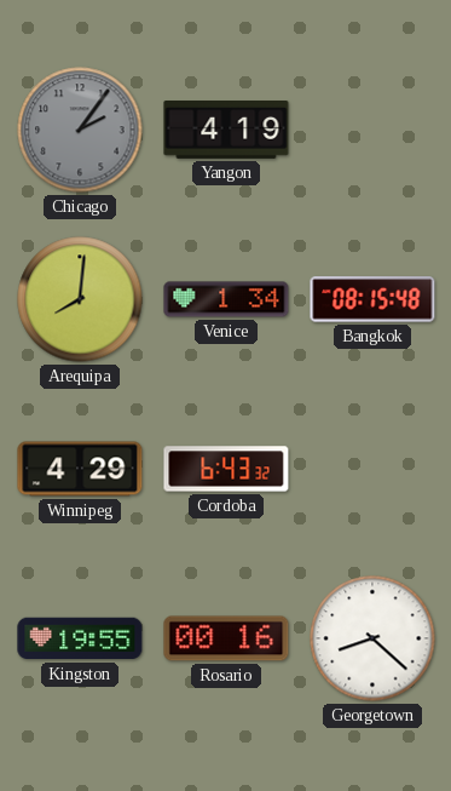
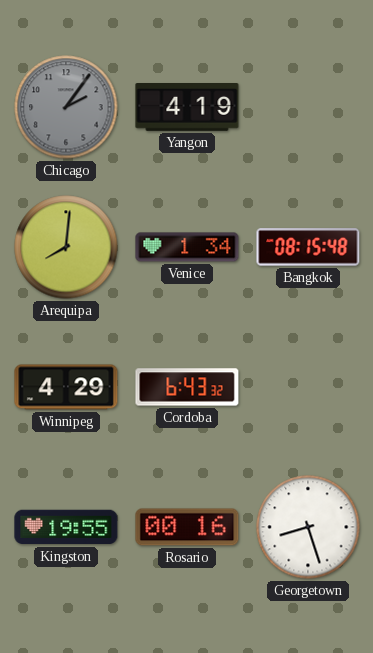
Georgetown: 8:22 -> 8:27
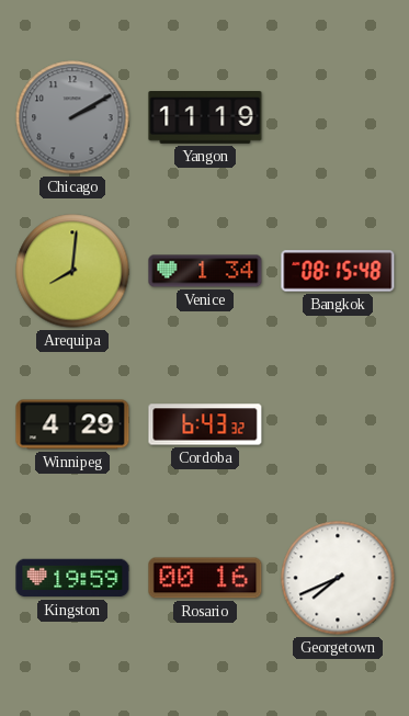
Chicago: 2:06 -> 2:10
Yangon: 4:19 -> 11:19
Kingston: 19:55 -> 19:59
Georgetown: 8:27 -> 7:41
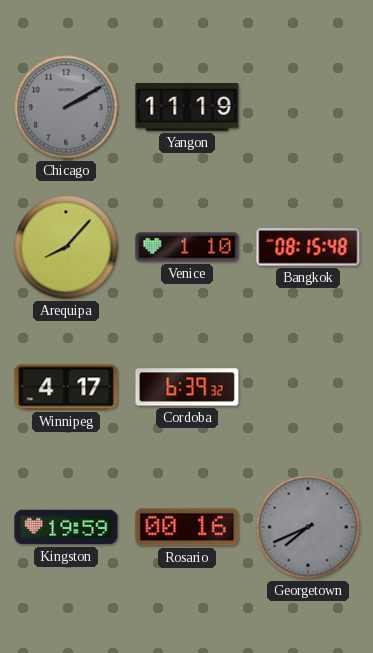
Arequipa: 8:01 -> 8:07
Venice: 1:34 -> 1:10
Winnipeg: 4:29 -> 4:17
Cordoba: 6:43 -> 6:39
Georgetown dial: white -> grey
